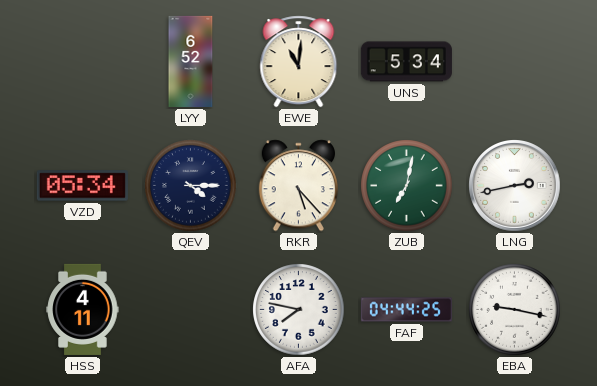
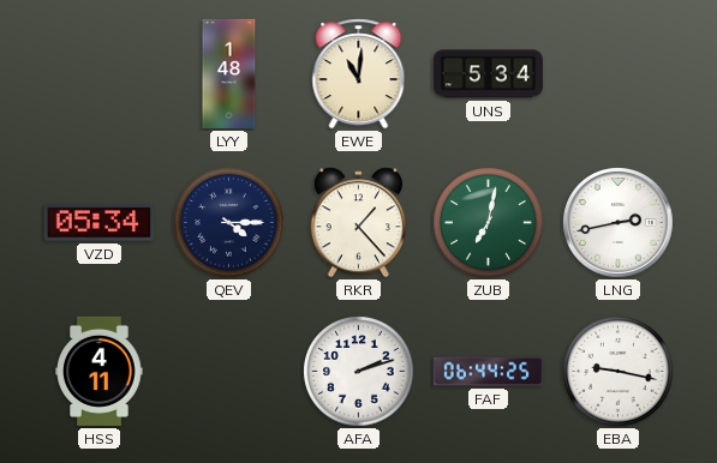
LYY: 6:52 -> 1:48
RKR: 5:23 -> 1:23
AFA: 7:47 -> 2:12
FAF: 04:44 -> 06:44
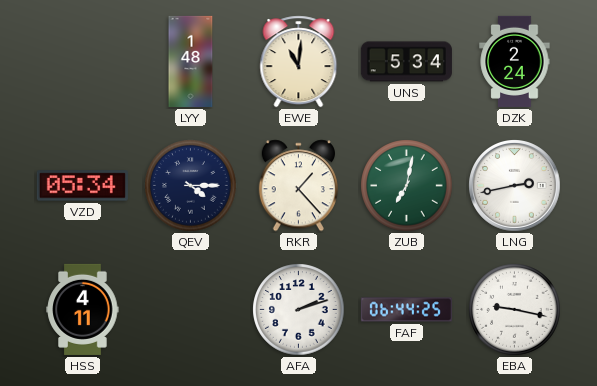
DZK: none -> 2:24
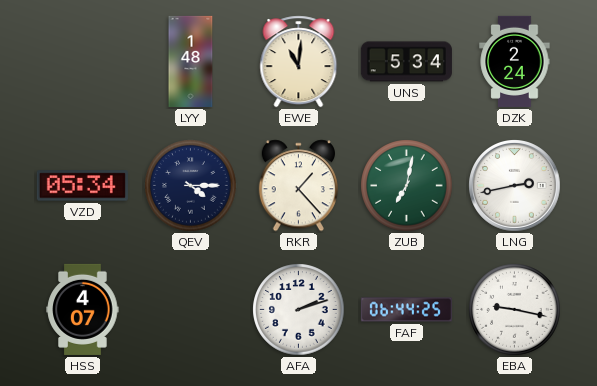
HSS: 4:11 -> 4:07
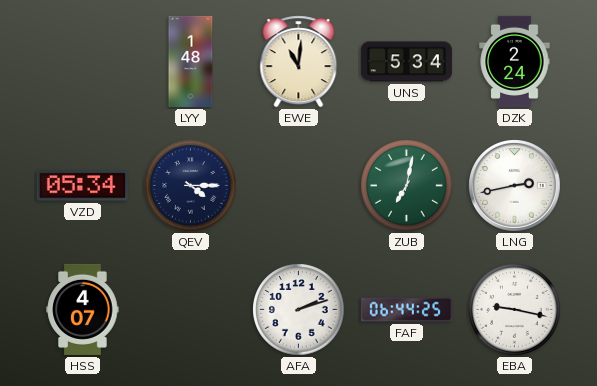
RKR: 1:23 -> none
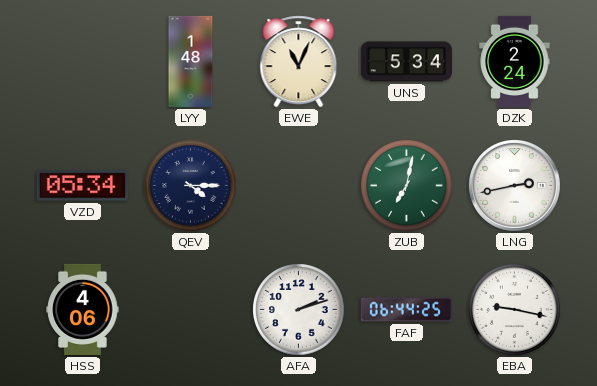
EWE: 11:01 -> 11:04
HSS: 4:07 -> 4:06
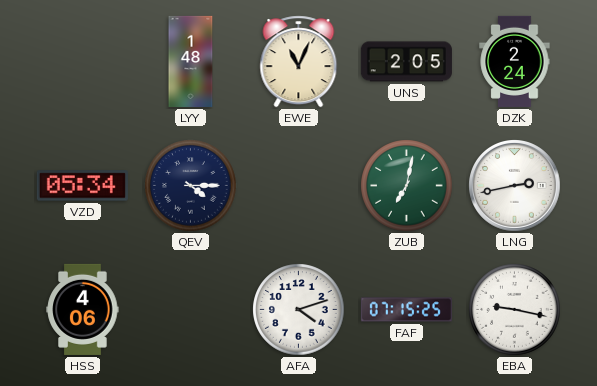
UNS: 5:34 -> 2:05
AFA: 2:12 -> 4:12
FAF: 06:44 -> 07:15
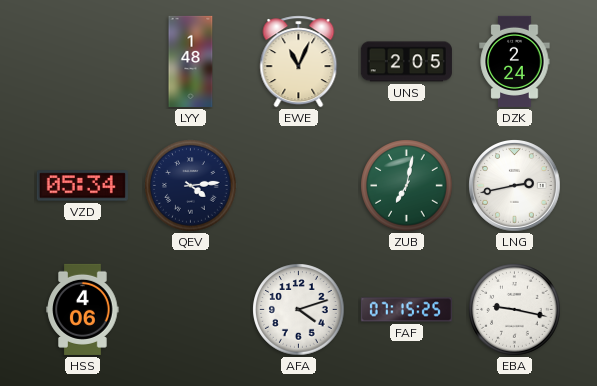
QEV: 4:15 -> 4:14
